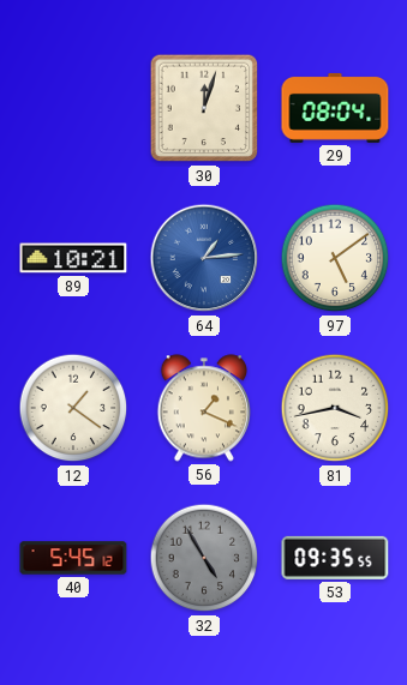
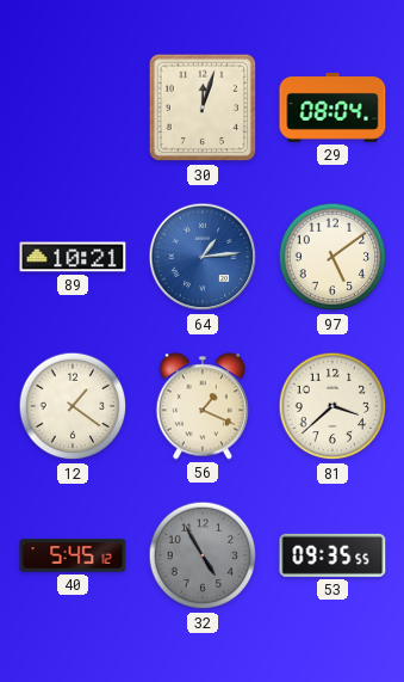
81: 3:43 -> 3:38
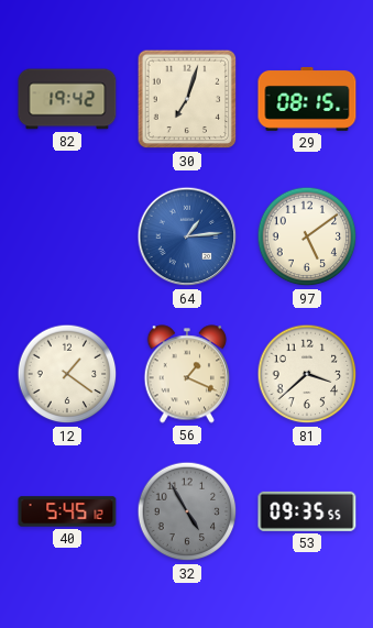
82: none -> 19:42
30: 12:03 -> 7:03
29: 08:04 -> 08:15
89: 10:21 -> none
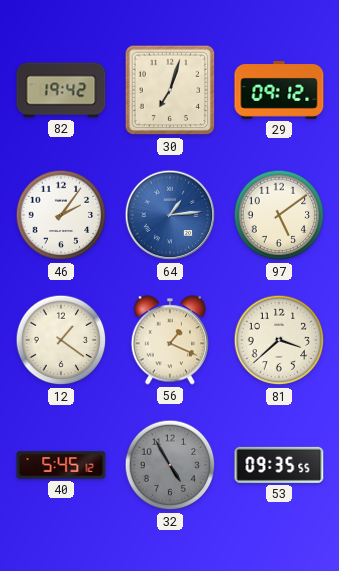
29: 08:15 -> 09:12
46: none -> 2:06
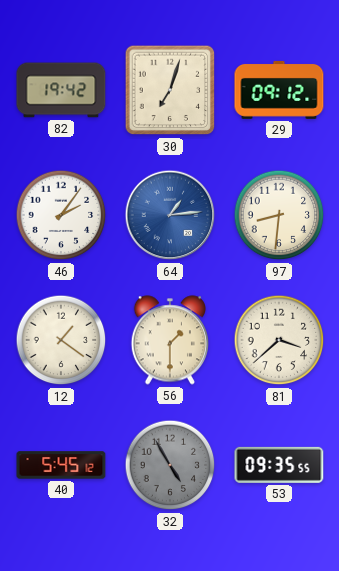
97: 5:09 -> 8:31
56: 1:19 -> 1:30
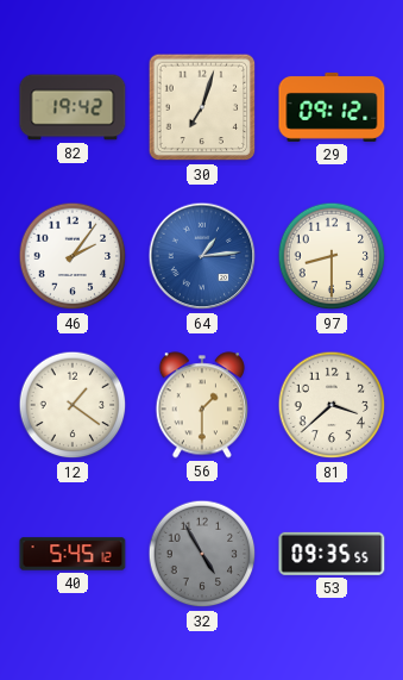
97: 8:31 -> 8:30
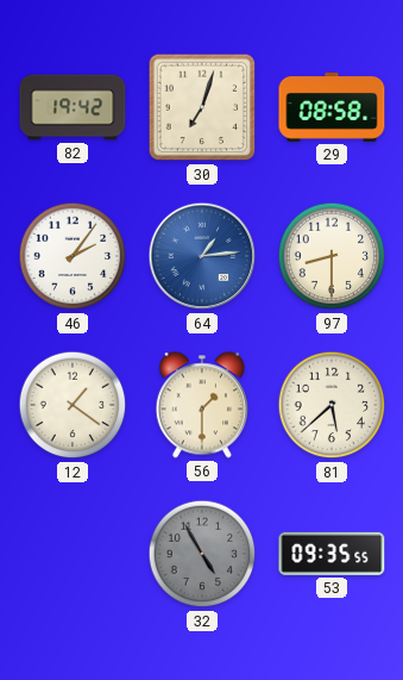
29: 09:12 -> 08:58
81: 3:38 -> 5:38
40: 5:45 -> none
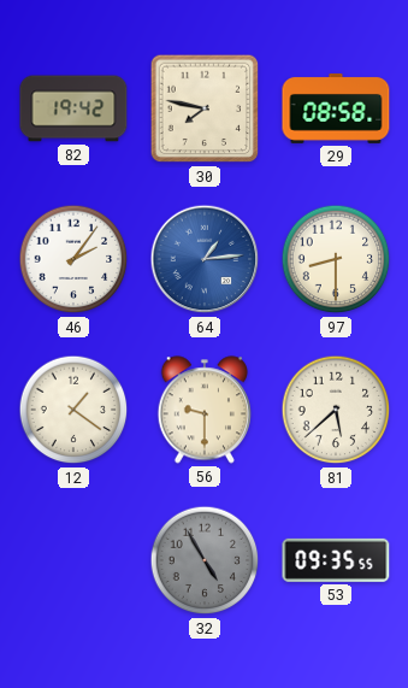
30: 7:03 -> 7:47
56: 1:30 -> 9:30
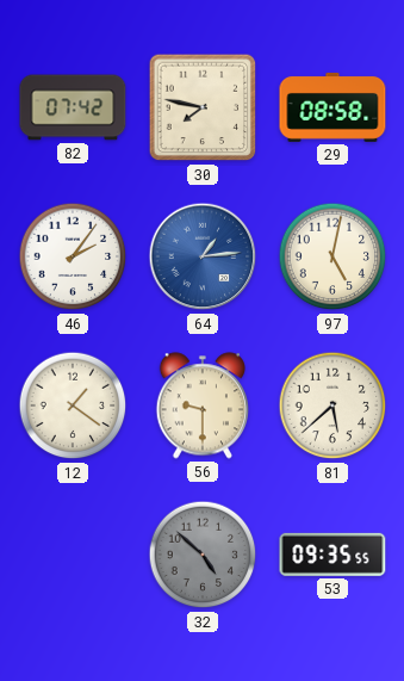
82: 19:42 -> 07:42
97: 8:30 -> 5:02
32: 4:55 -> 4:52
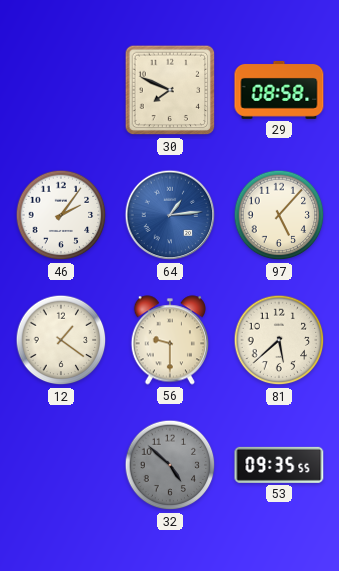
82: 07:42 -> none
30: 7:47 -> 7:49
97: 5:02 -> 5:07
